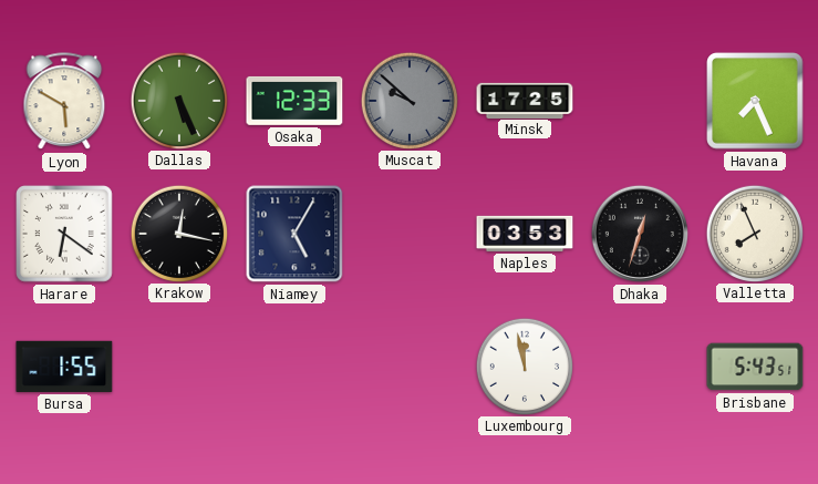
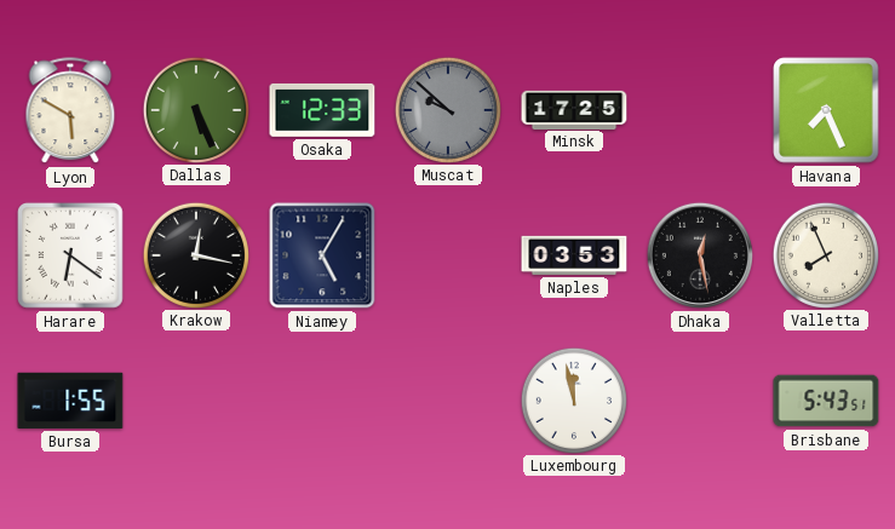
Dhaka: 12:33 -> 12:28
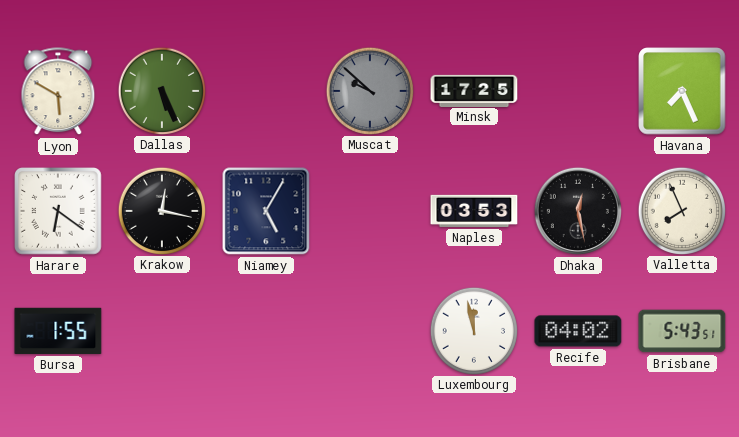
Osaka: 12:33 -> none
Recife: none -> 04:02
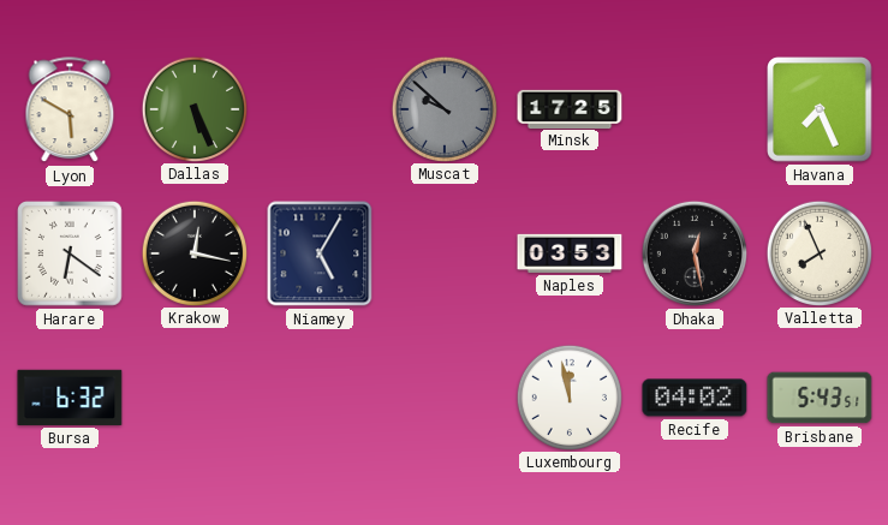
Bursa: 1:55 -> 6:32
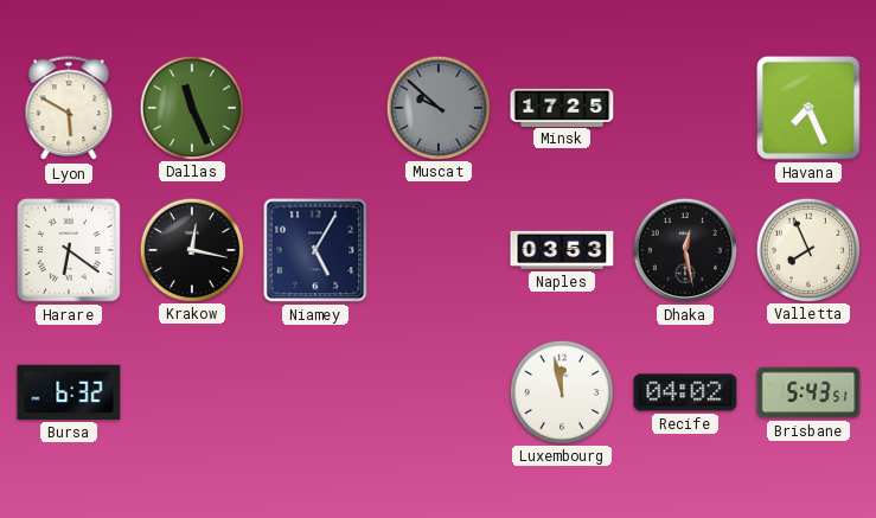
Dallas: 5:26 -> 11:26
